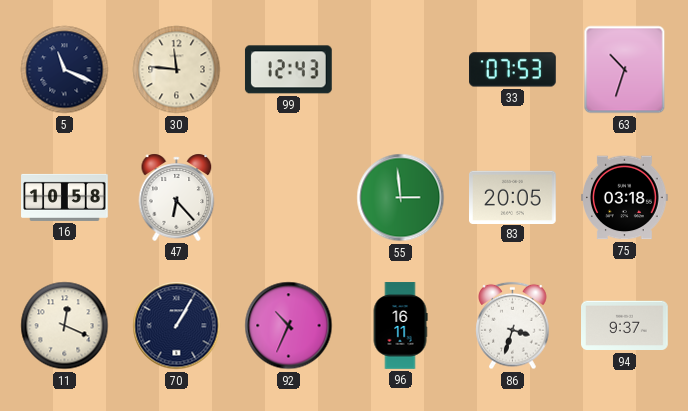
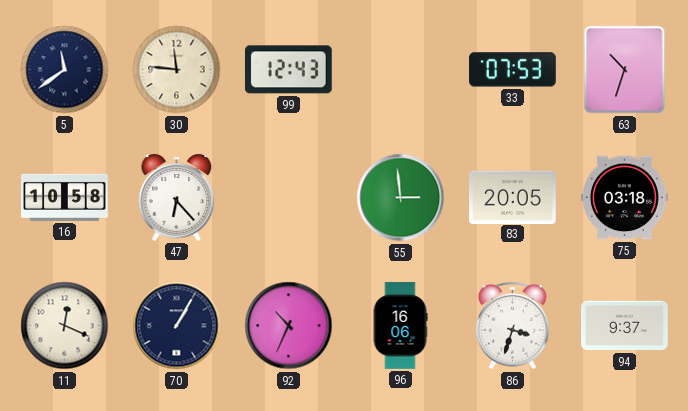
5: 11:19 -> 11:39
96: 16:11 -> 16:06
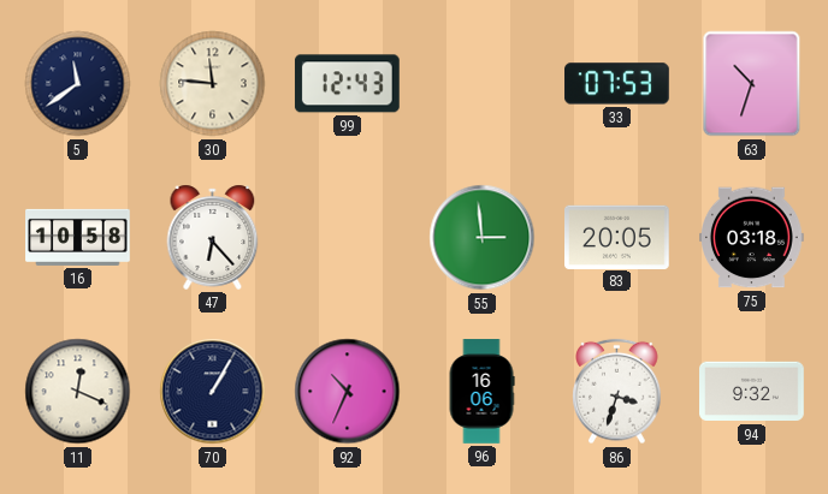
94: 9:37 -> 9:32
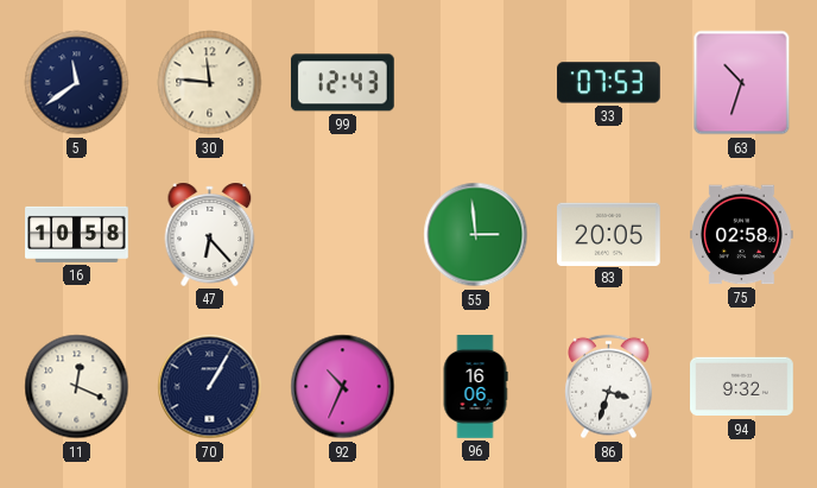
75: 03:18 -> 02:58
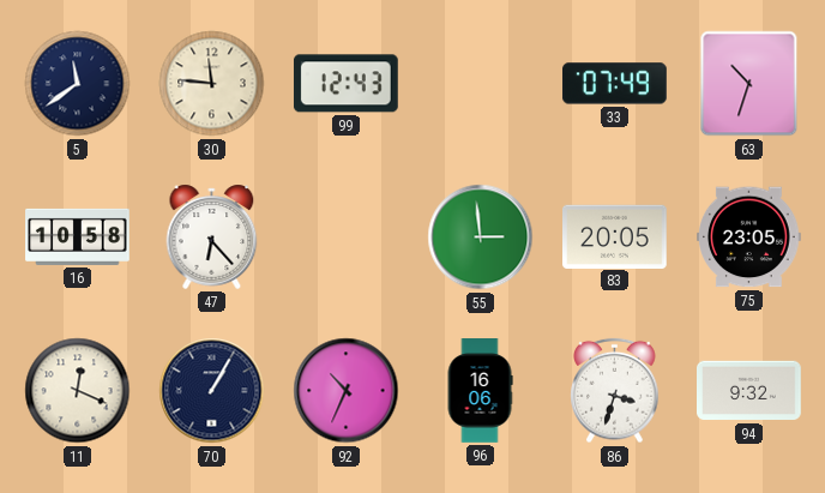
33: 07:53 -> 07:49
75: 02:58 -> 23:05
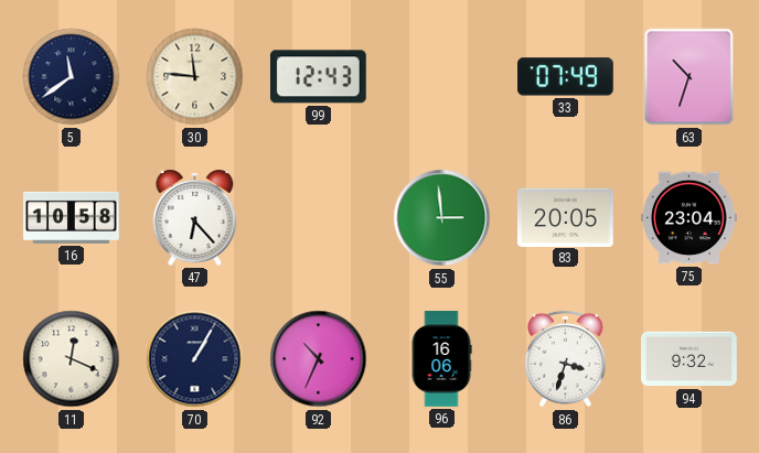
75: 23:05 -> 23:04
